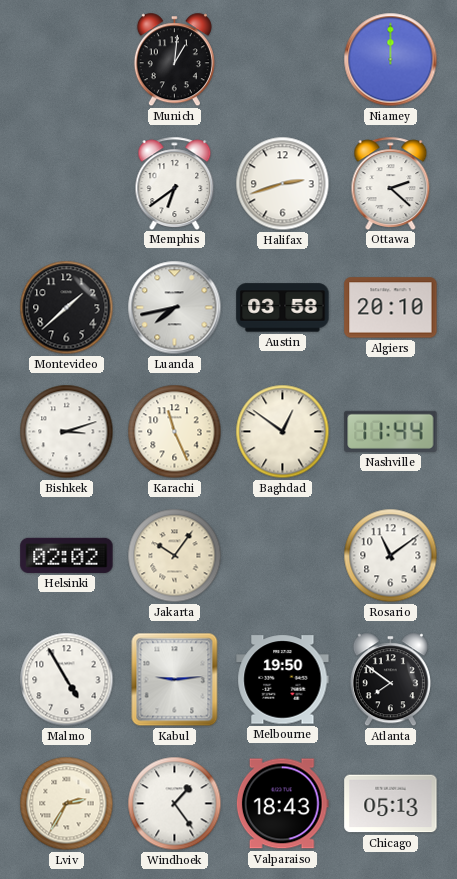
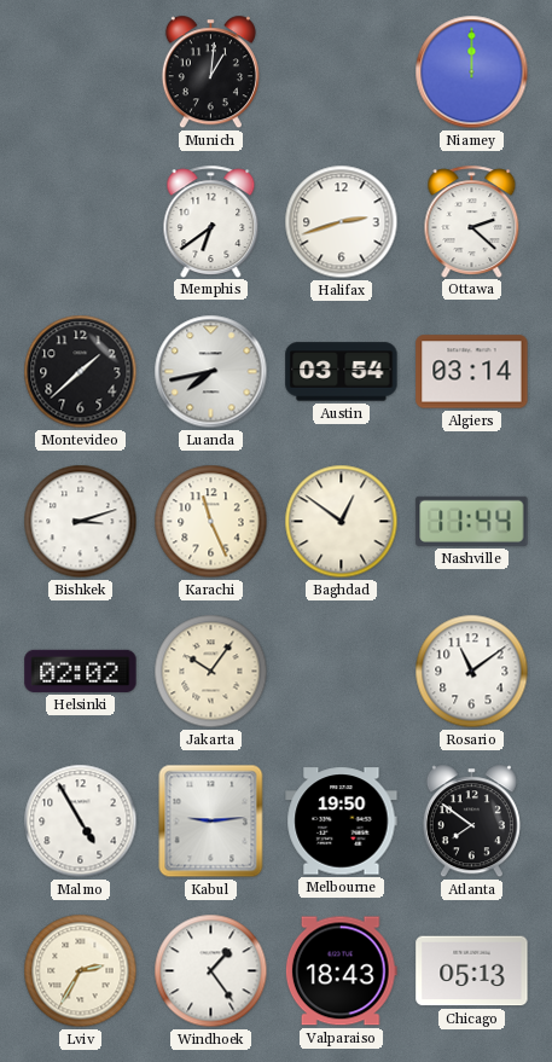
Austin: 03:58 -> 03:54
Algiers: 20:10 -> 03:14
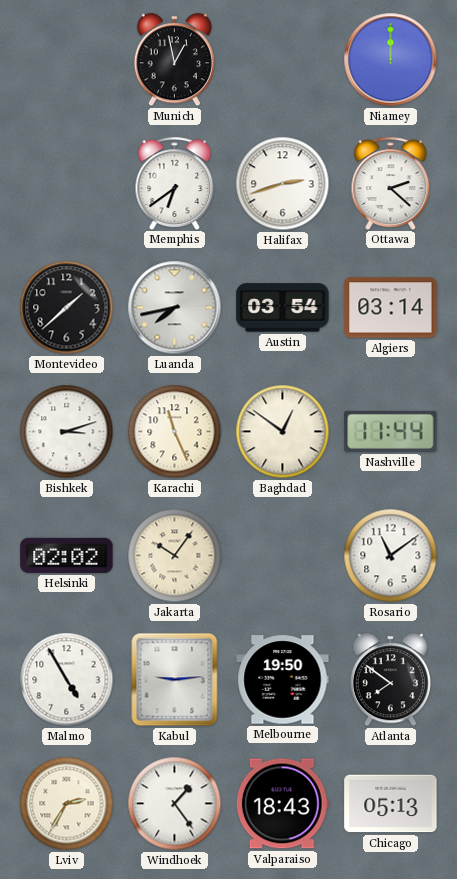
Munich: 1:01 -> 12:58
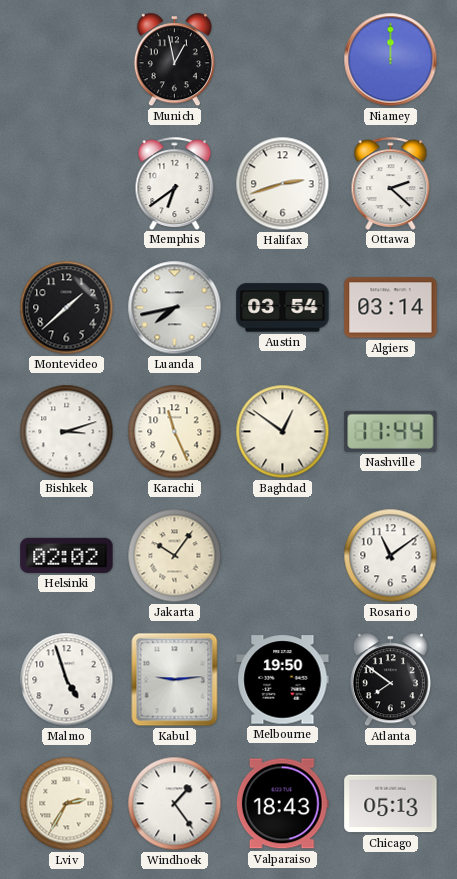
Malmo: 4:55 -> 4:57
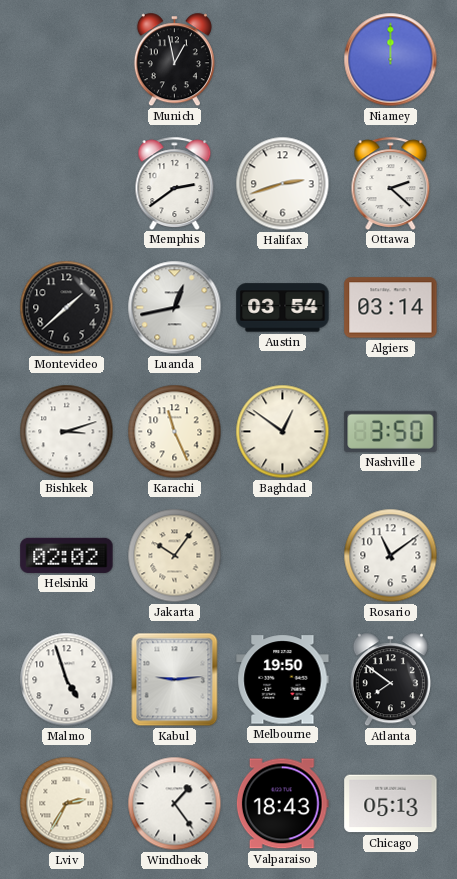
Memphis: 6:39 -> 2:39
Luanda: 7:43 -> 12:43
Nashville: 11:44 -> 3:50
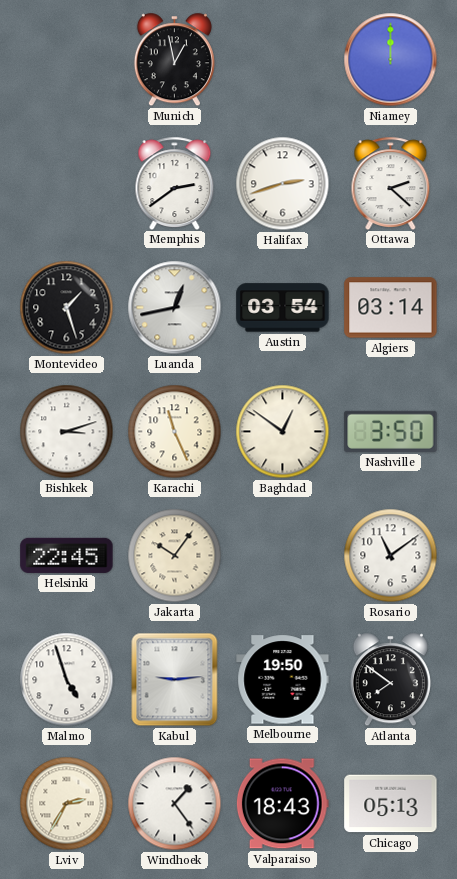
Montevideo: 1:38 -> 1:27
Helsinki: 02:02 -> 22:45
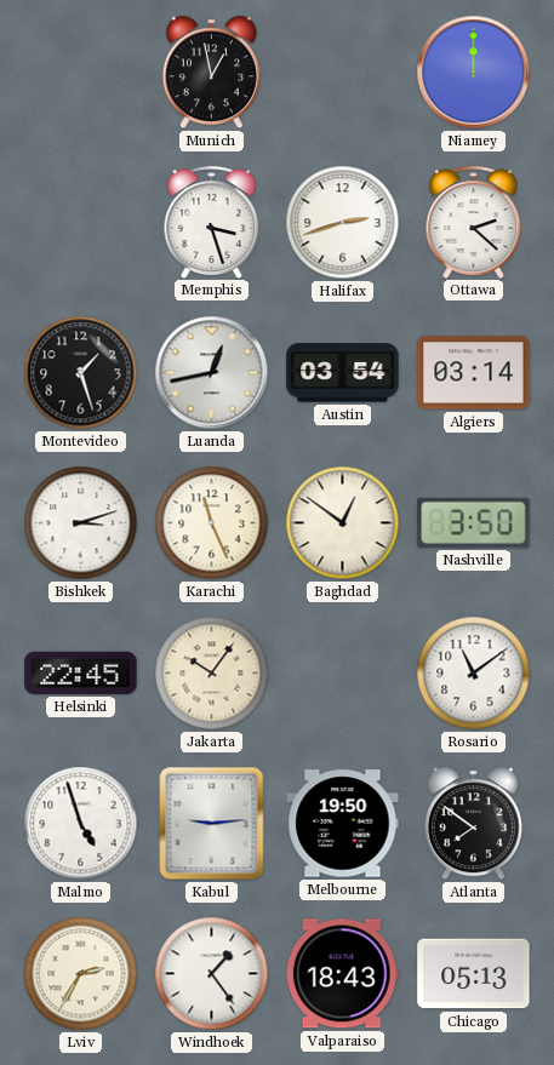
Memphis: 2:39 -> 3:27
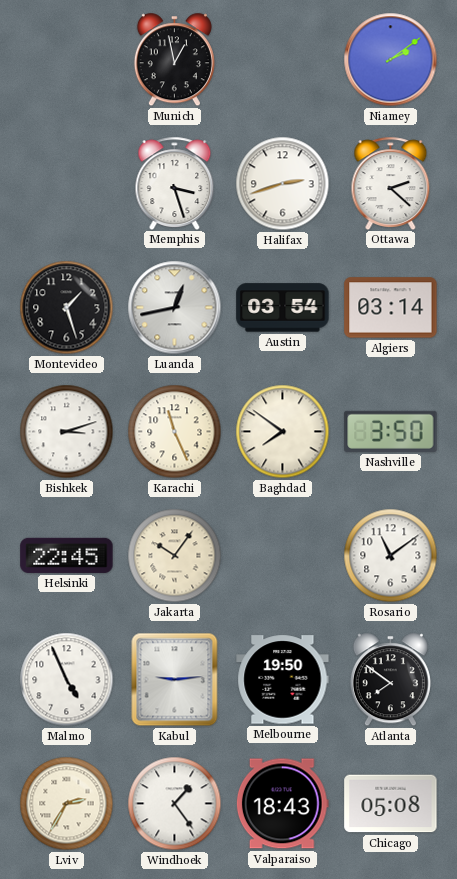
Niamey: 12:00 -> 2:09
Baghdad: 12:51 -> 7:51
Malmo: 4:57 -> 4:56
Chicago: 05:13 -> 05:08
